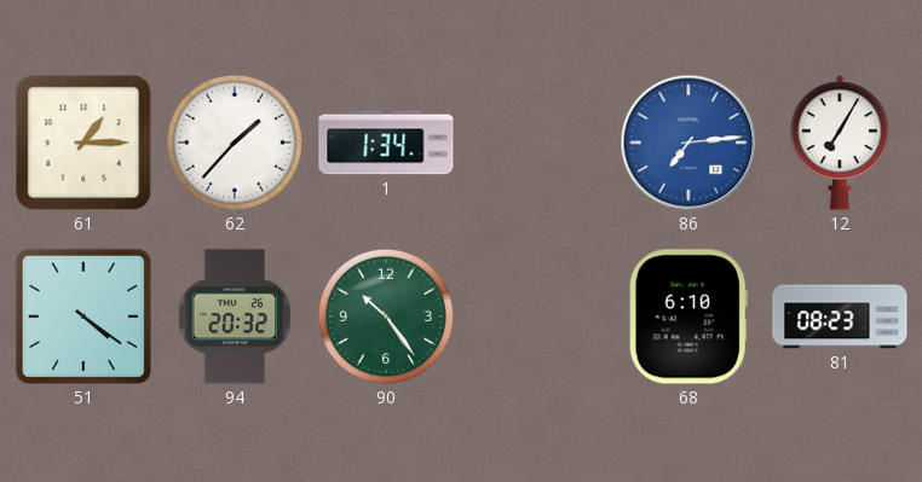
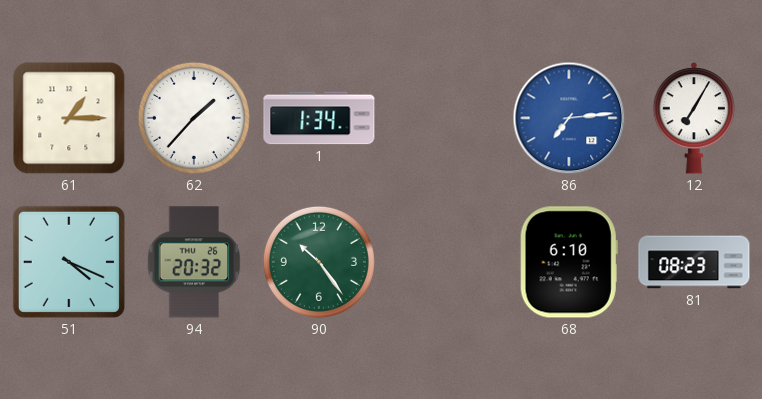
51: 4:21 -> 4:19
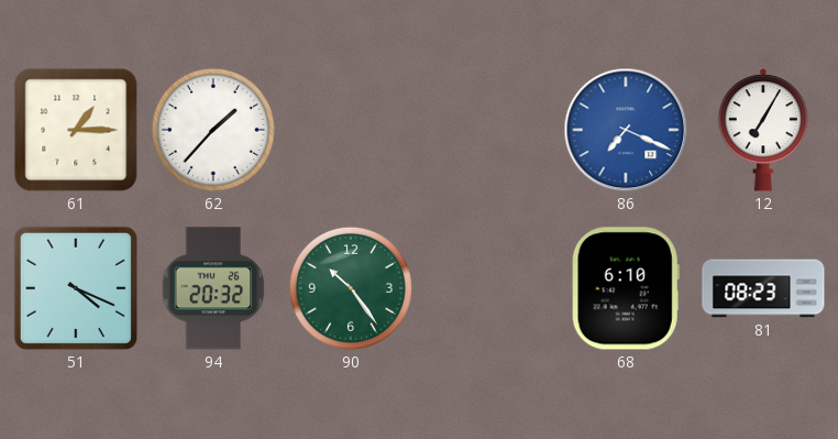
1: 1:34 -> none
86: 7:14 -> 7:19
